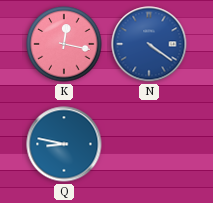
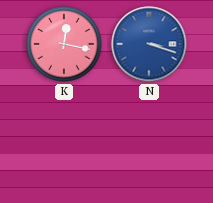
N: 4:21 -> 3:18
Q: 8:47 -> none
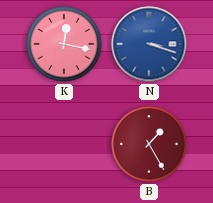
B: none -> 1:25
